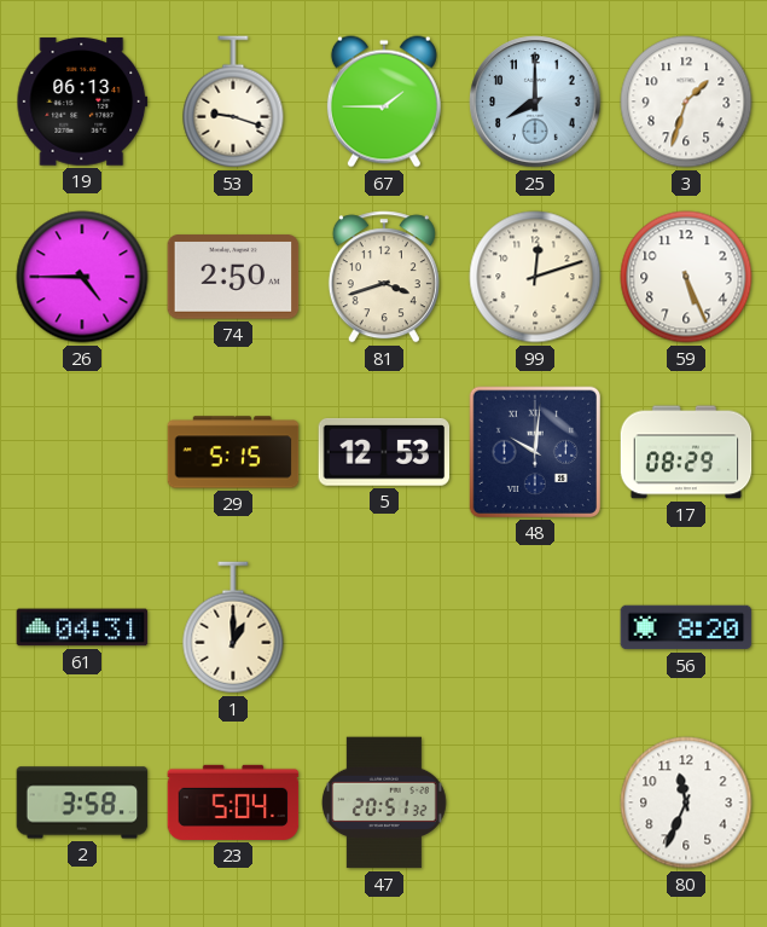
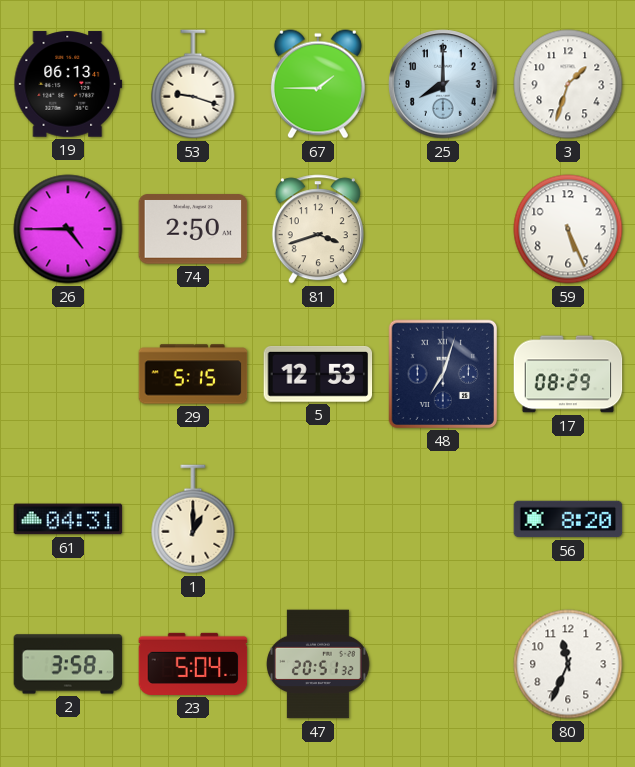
99: 12:12 -> none
48: 10:01 -> 7:03
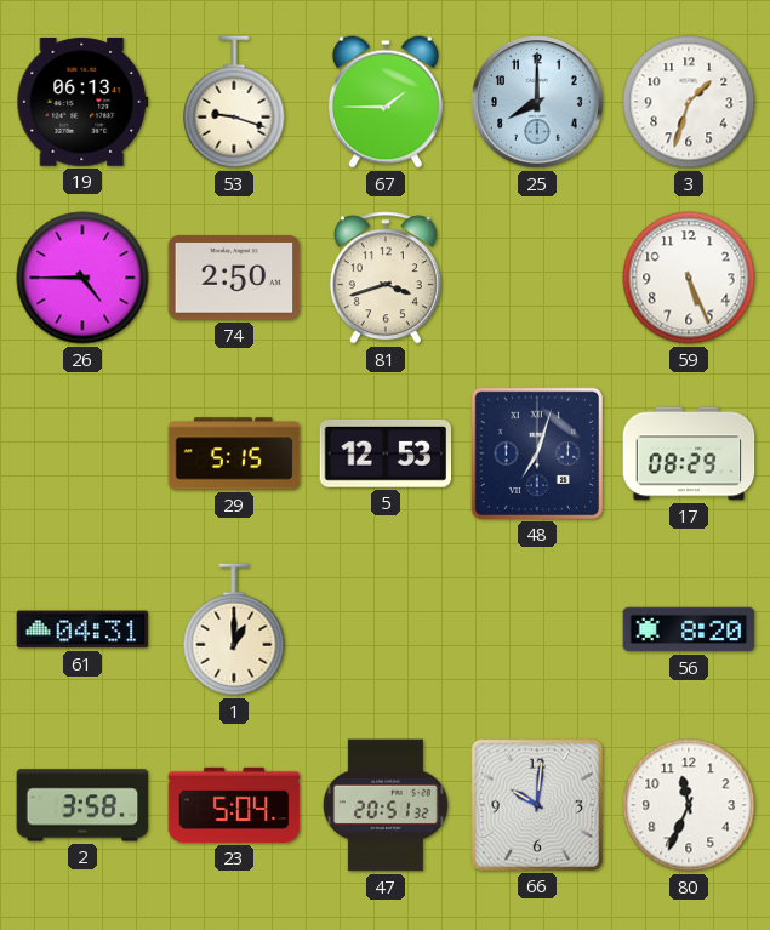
66: none -> 10:01
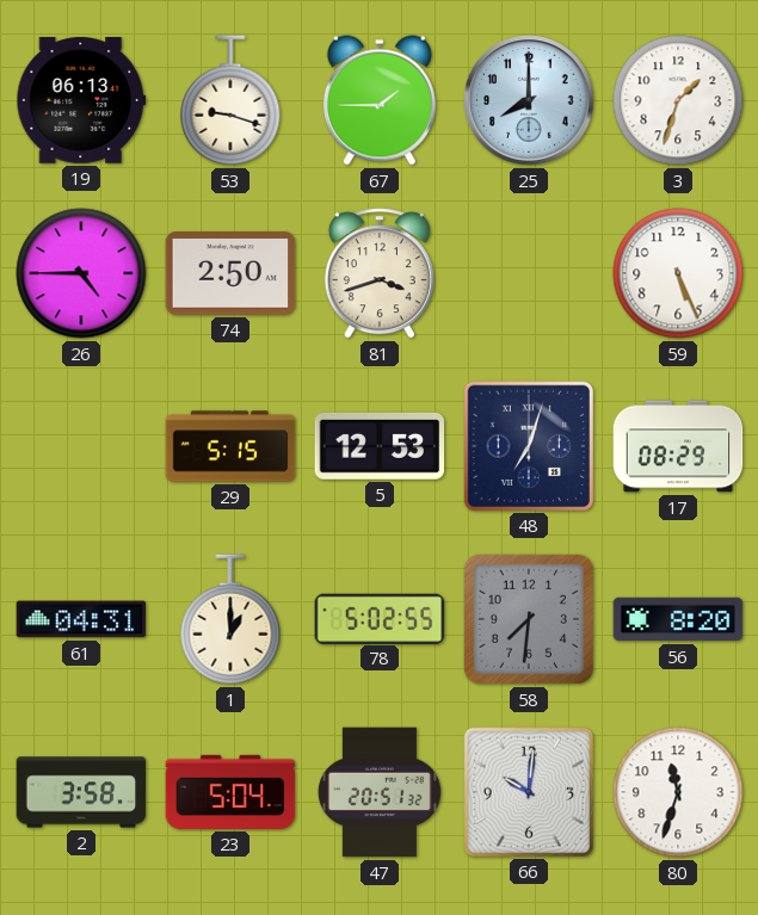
78: none -> 5:02
58: none -> 7:31
80: 11:34 -> 11:33
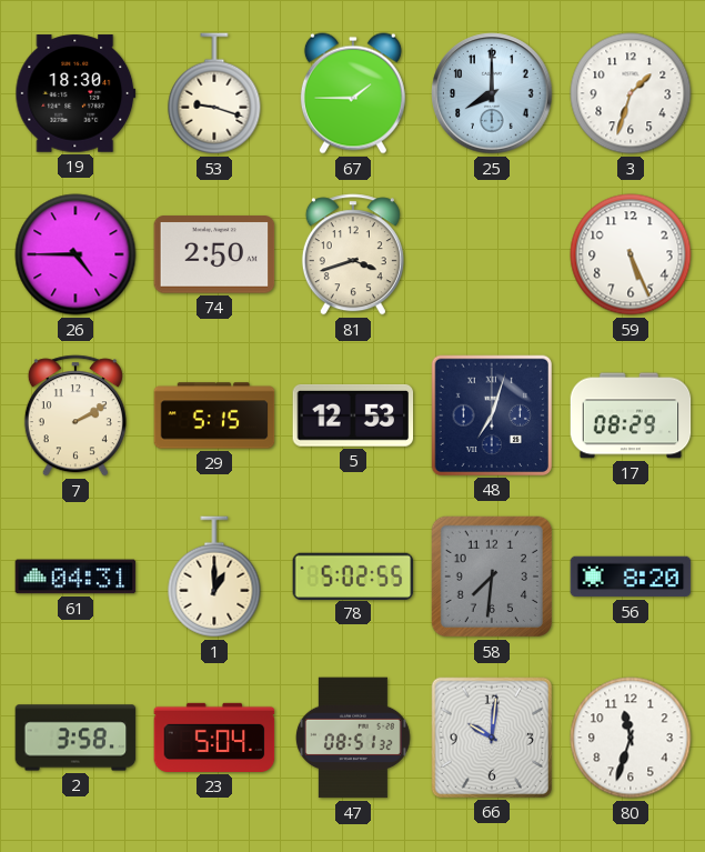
19: 06:13 -> 18:30
7: none -> 2:10
47: 20:51 -> 08:51
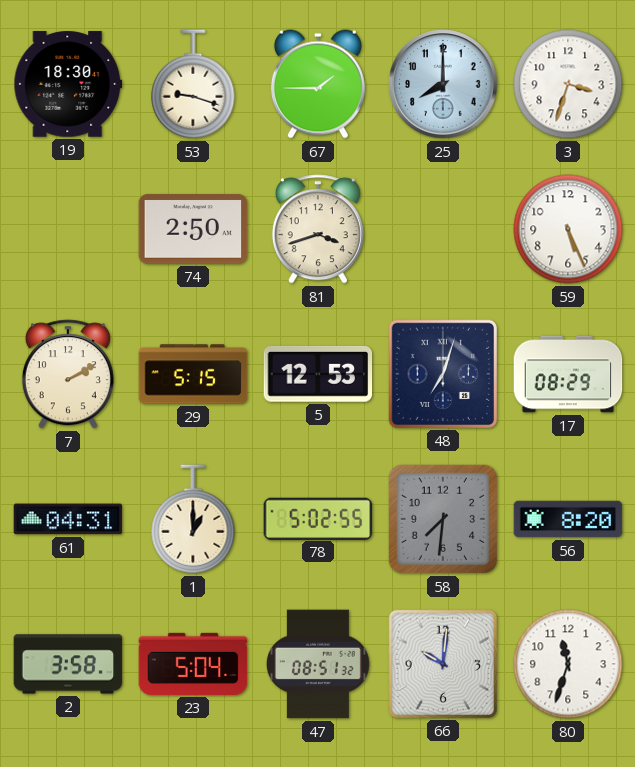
3: 1:33 -> 3:33
26: 4:45 -> none
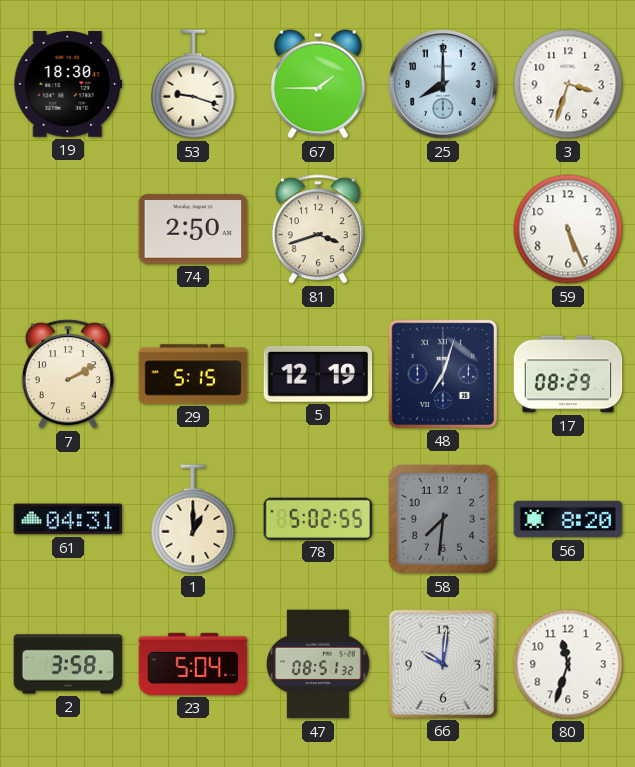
5: 12:53 -> 12:19
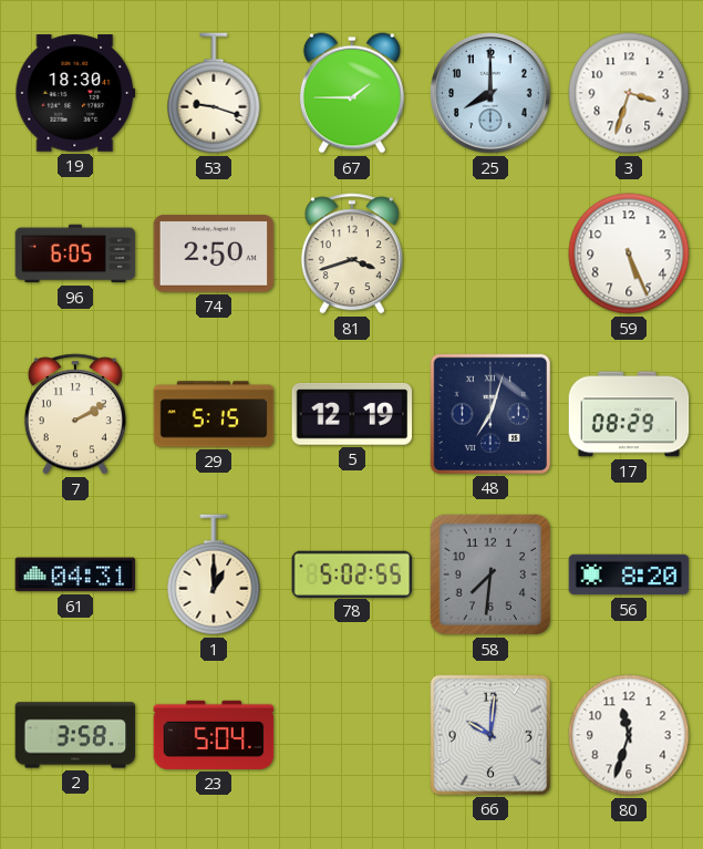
96: none -> 6:05
47: 08:51 -> none
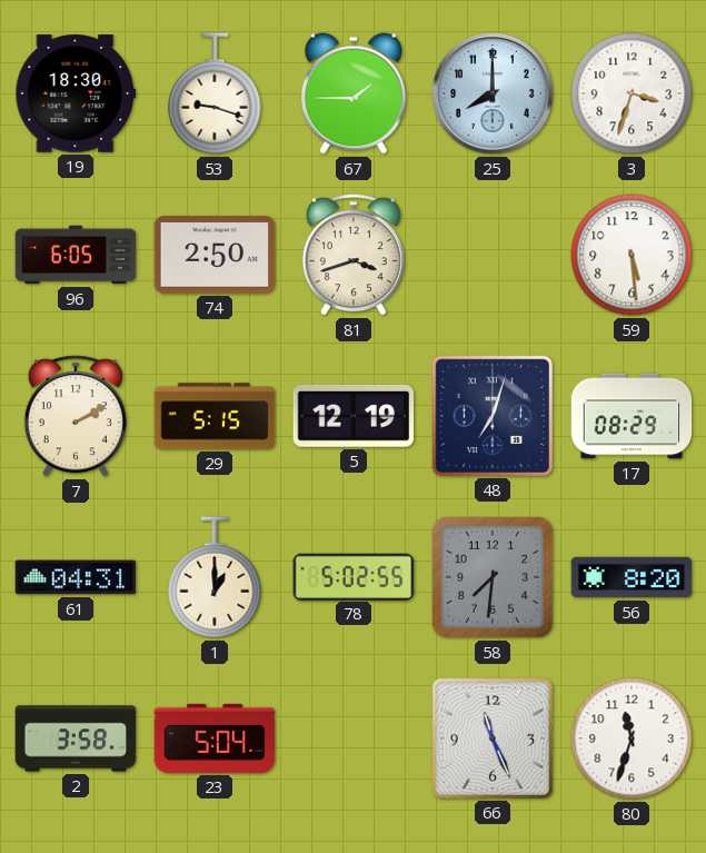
59: 5:26 -> 5:29
66: 10:01 -> 11:26
